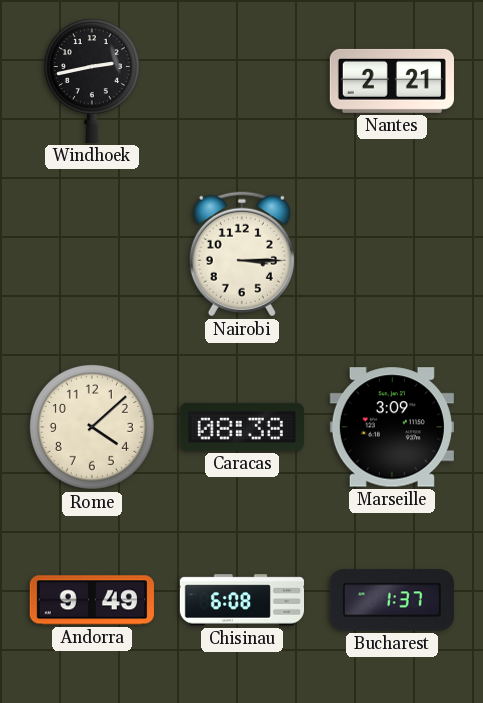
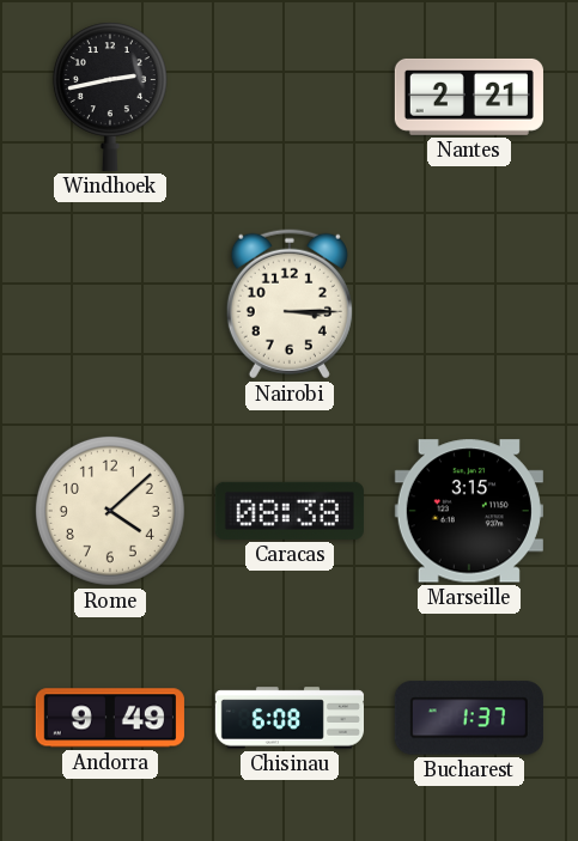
Marseille: 3:09 -> 3:15
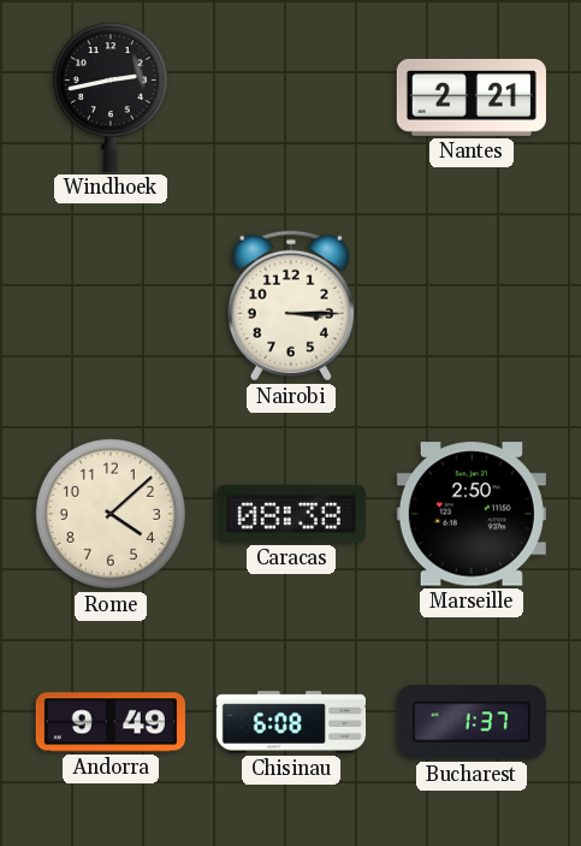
Marseille: 3:15 -> 2:50
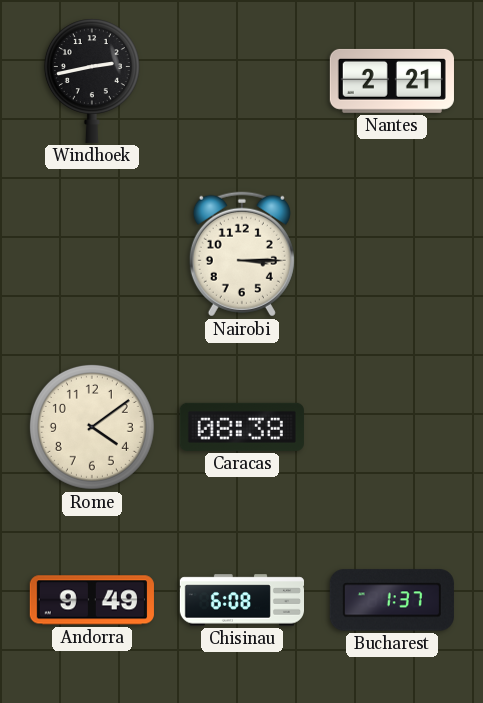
Rome: 4:08 -> 4:09
Marseille: 2:50 -> none
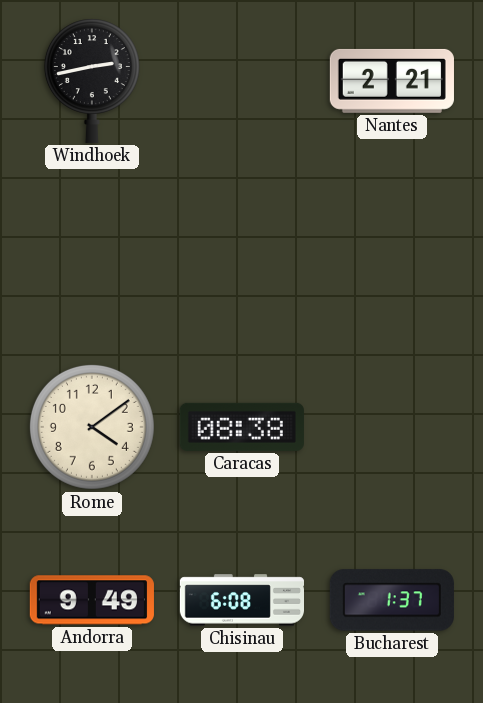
Nairobi: 3:15 -> none
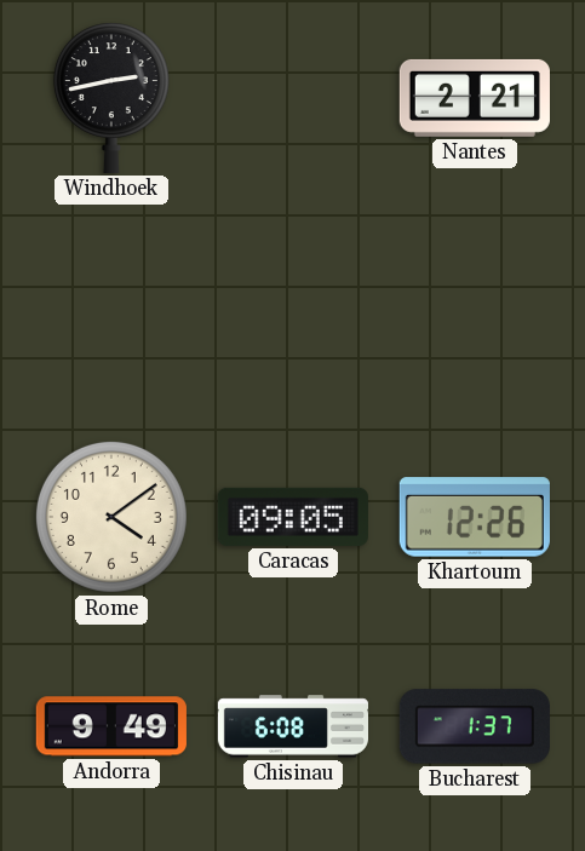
Caracas: 08:38 -> 09:05
Khartoum: none -> 12:26
